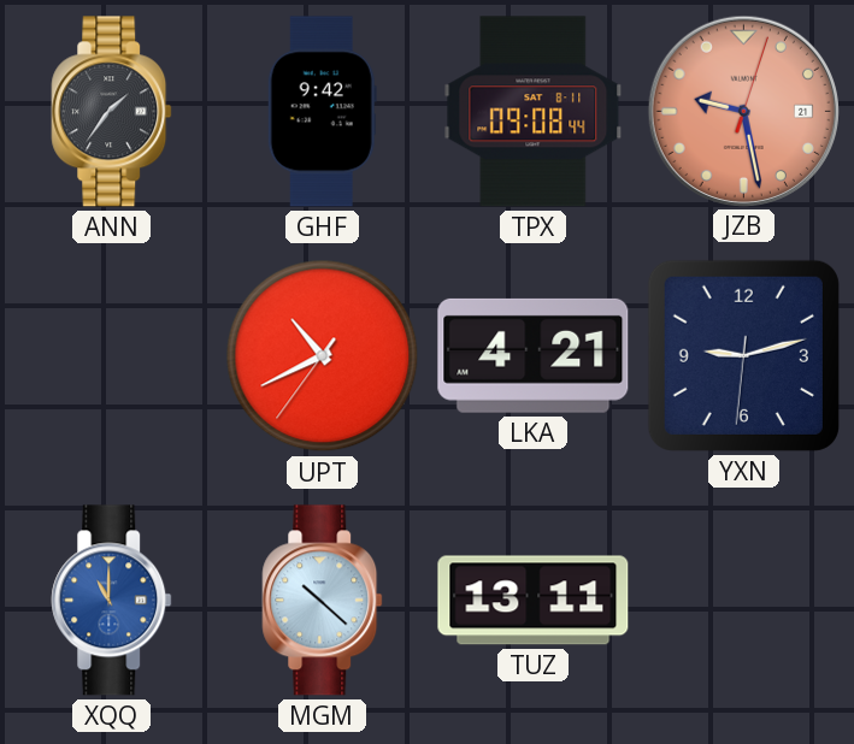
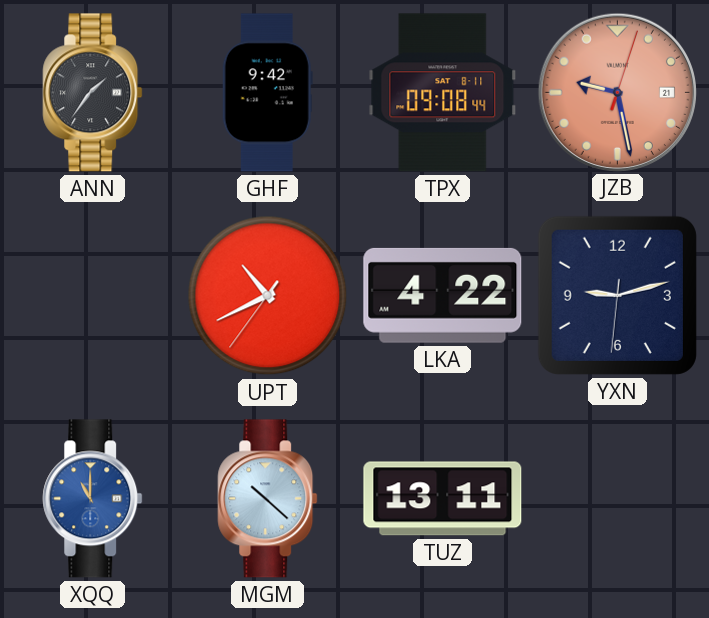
LKA: 4:21 -> 4:22
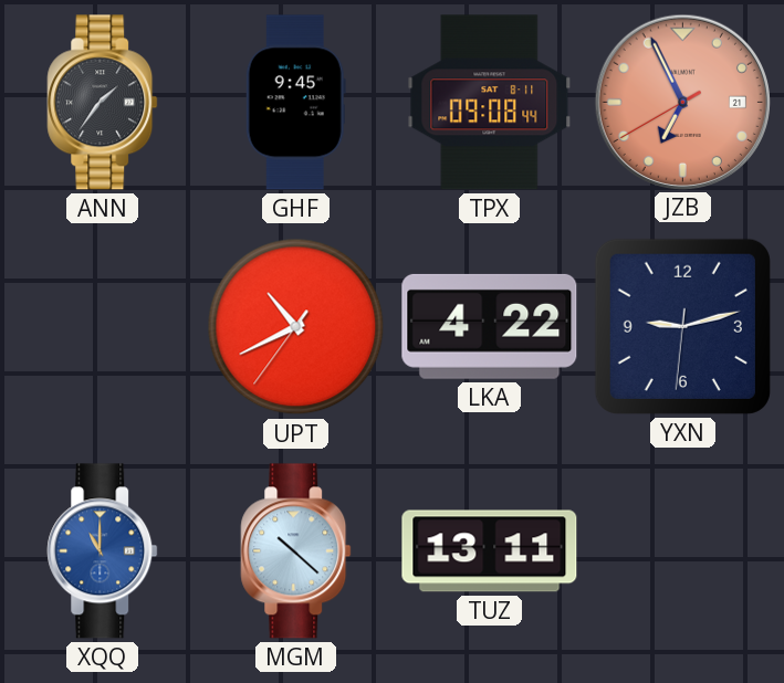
GHF: 9:42 -> 9:45
JZB: 9:28 -> 6:55
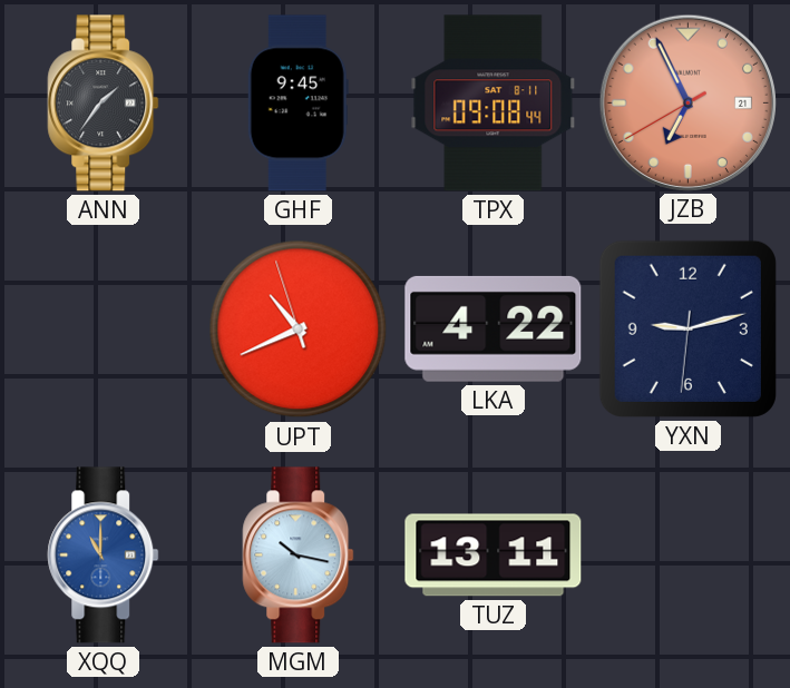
UPT: 10:40:36 -> 10:40:57
MGM: 10:22 -> 10:17
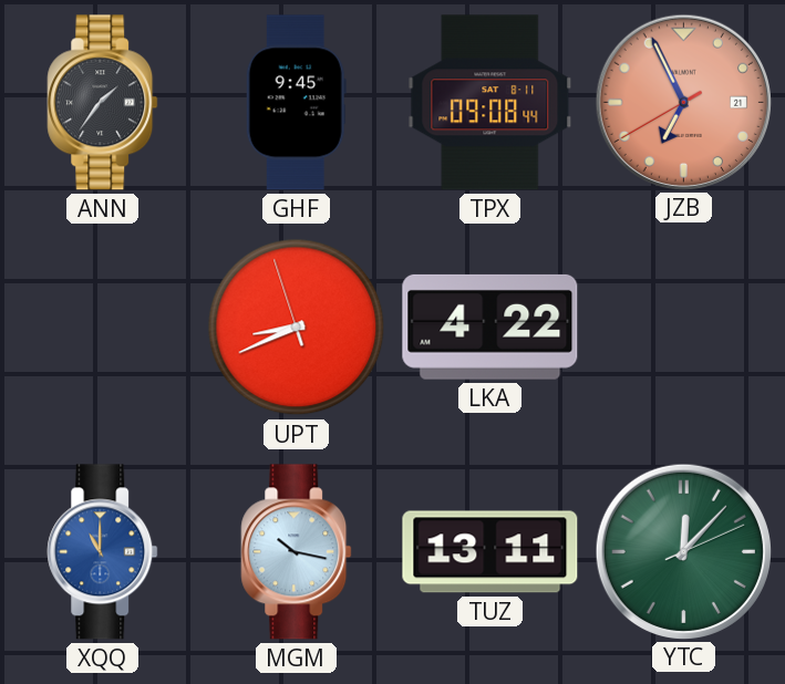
UPT: 10:40 -> 8:40
YXN: 9:12 -> none
YTC: none -> 12:07
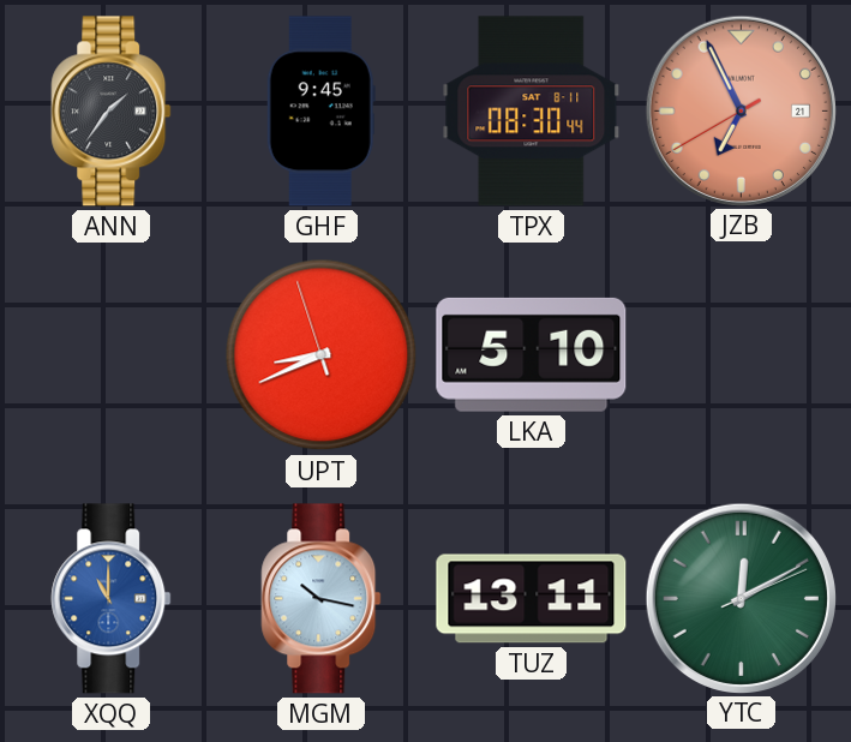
TPX: 09:08 -> 08:30
LKA: 4:22 -> 5:10
YTC: 12:07 -> 12:10
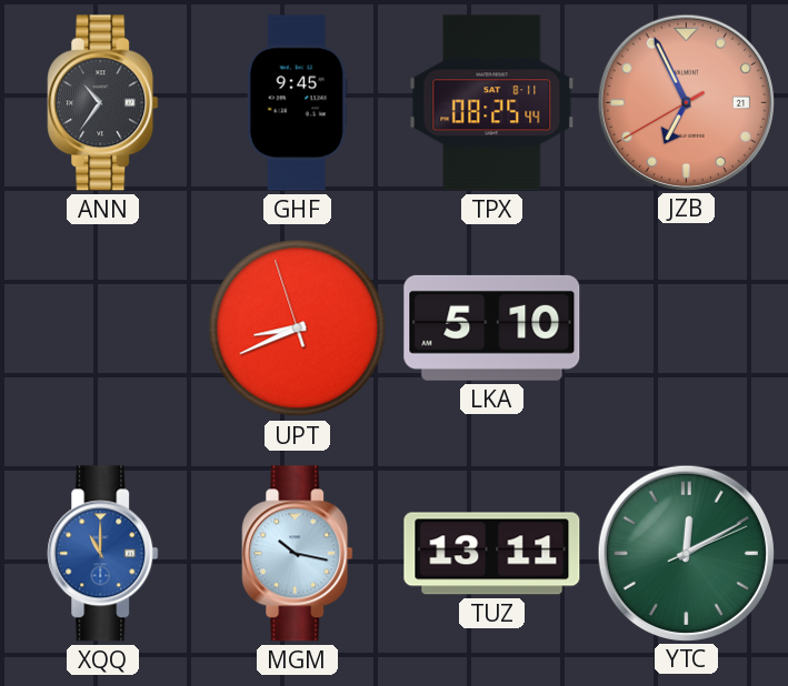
ANN: 1:36 -> 10:36
TPX: 08:30 -> 08:25
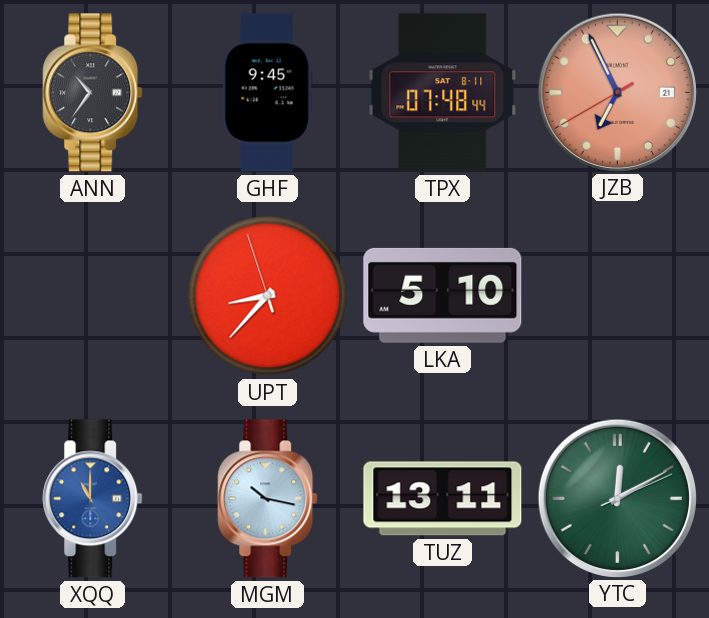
TPX: 08:25 -> 07:48
UPT: 8:40 -> 8:36
